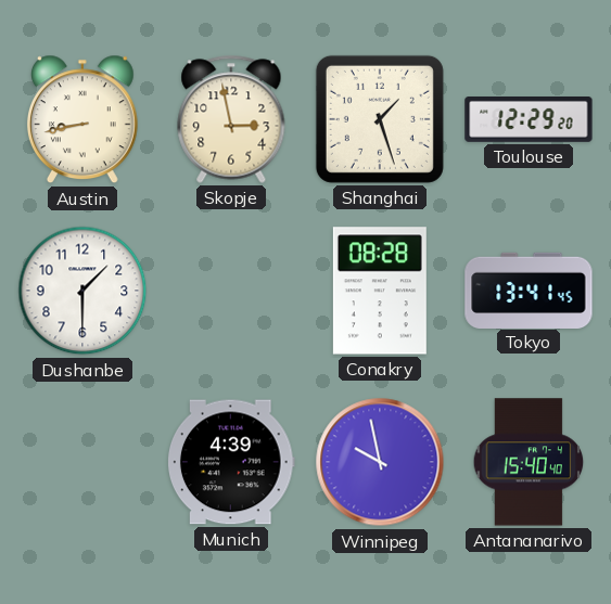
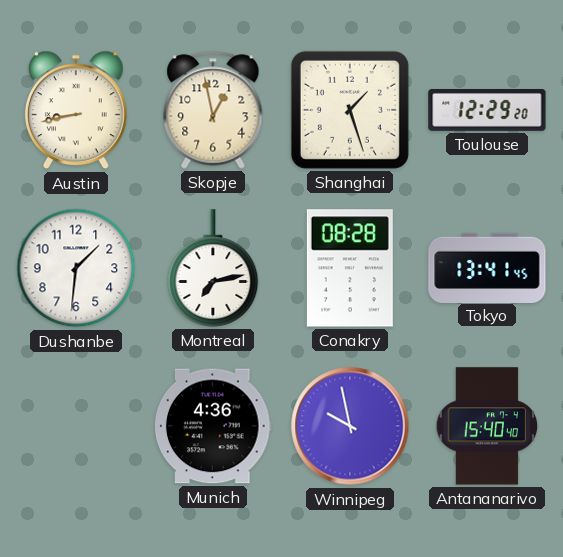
Skopje: 2:58 -> 12:58
Dushanbe: 1:30 -> 1:31
Montreal: none -> 7:13
Munich: 4:39 -> 4:36
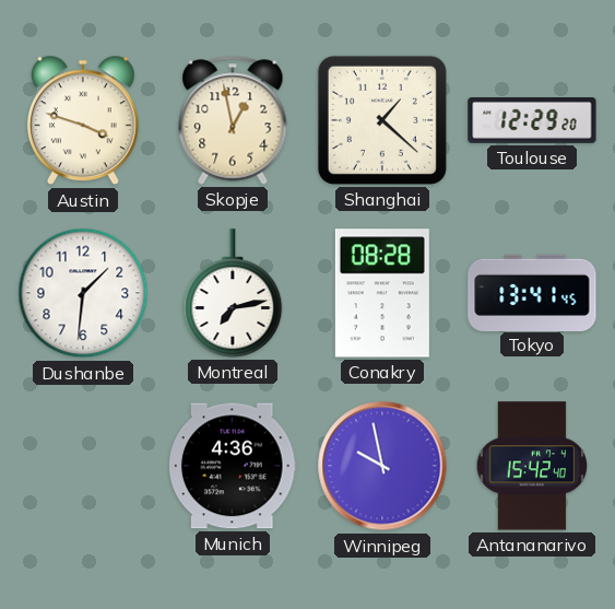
Austin: 8:43 -> 3:48
Shanghai: 1:27 -> 1:22
Antananarivo: 15:40 -> 15:42
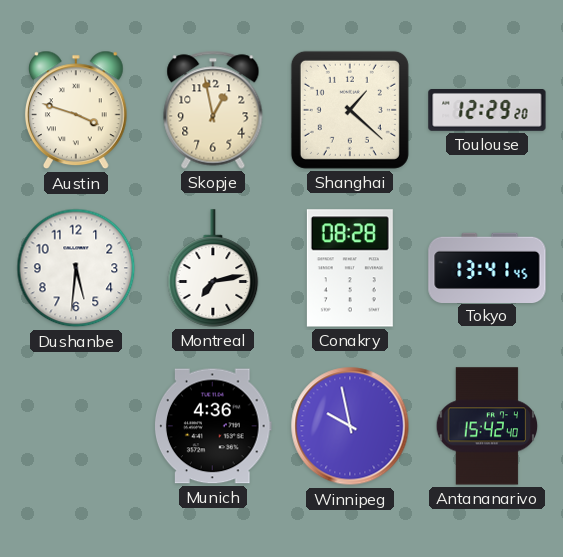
Dushanbe: 1:31 -> 5:31
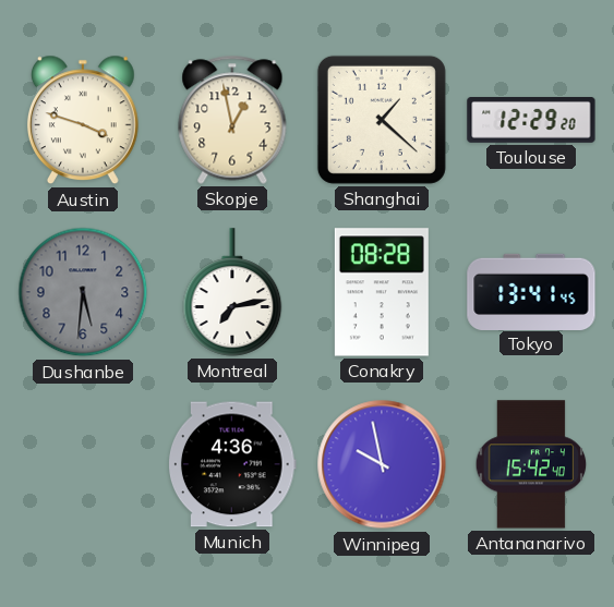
Dushanbe dial: white -> grey
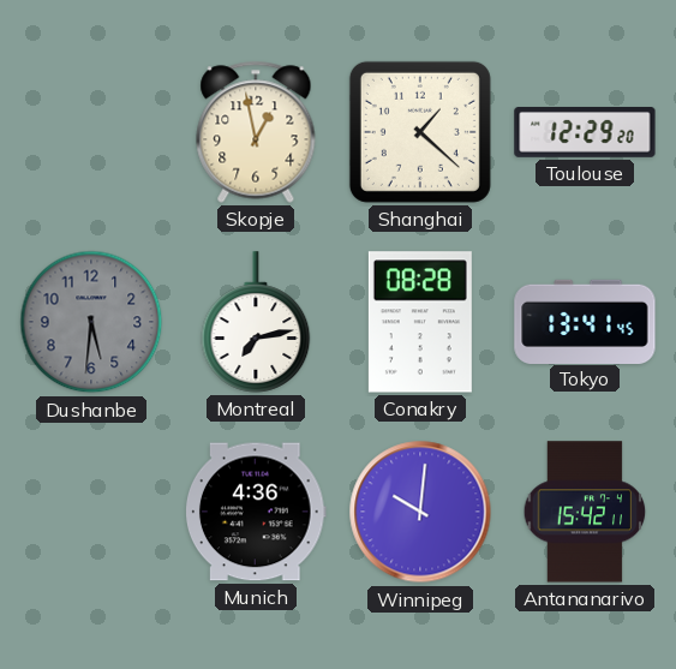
Austin: 3:48 -> none
Winnipeg: 9:58 -> 10:01
Antananarivo: 15:42:40 -> 15:42:11
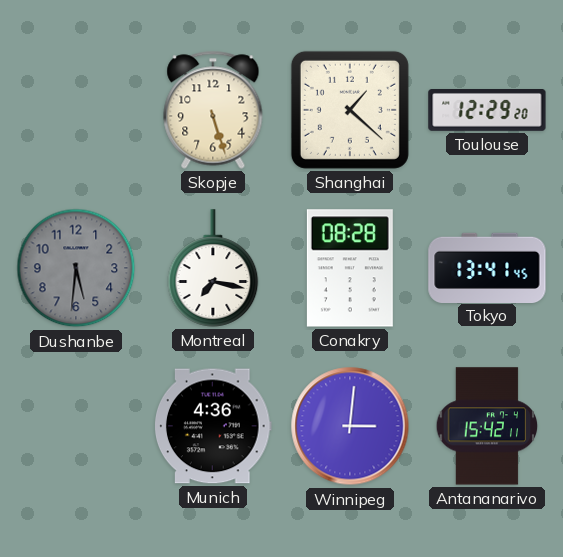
Skopje: 12:58 -> 5:27
Montreal: 7:13 -> 7:17
Winnipeg: 10:01 -> 3:01
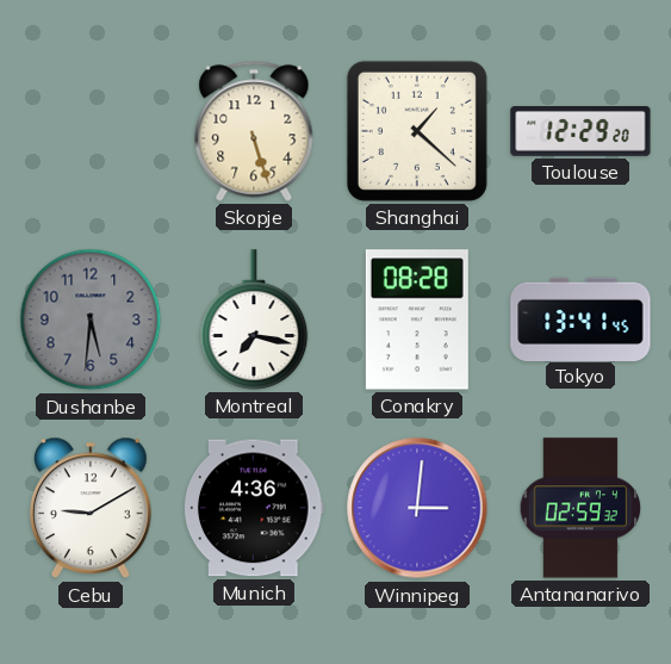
Cebu: none -> 9:10
Antananarivo: 15:42 -> 02:59
